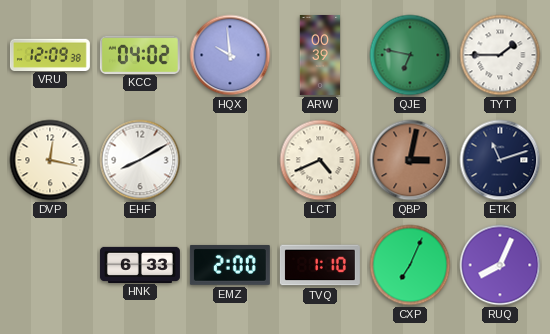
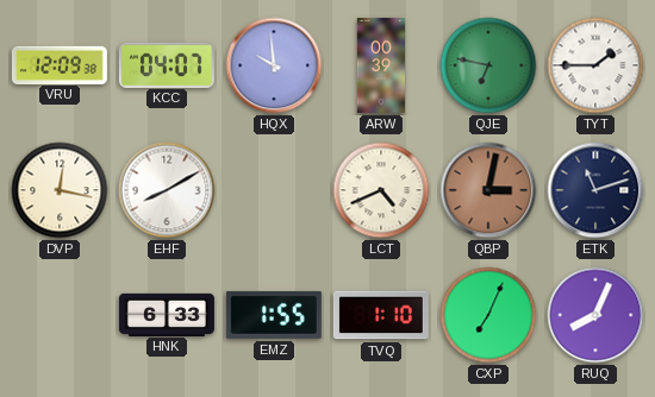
KCC: 04:02 -> 04:07
EMZ: 2:00 -> 1:55
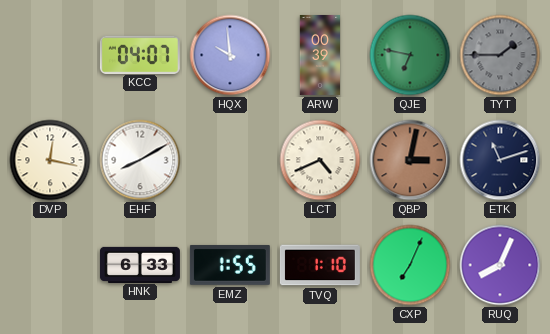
VRU: 12:09 -> none
TYT dial: white -> grey
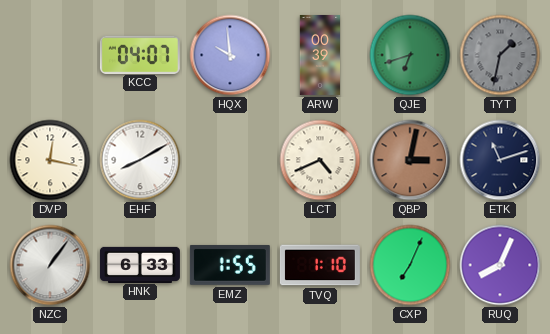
QJE: 6:47 -> 6:42
TYT: 1:45 -> 1:32
NZC: none -> 1:06
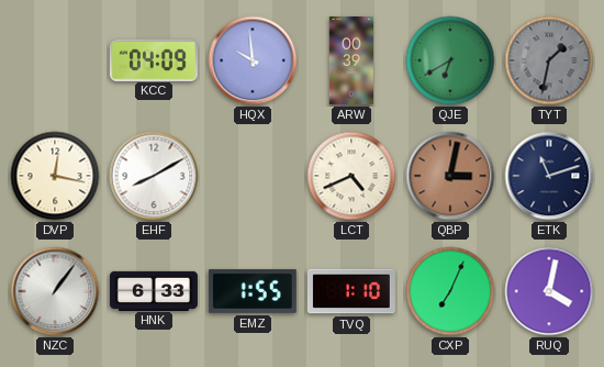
KCC: 04:07 -> 04:09
QJE: 6:42 -> 6:40
RUQ: 8:04 -> 4:02
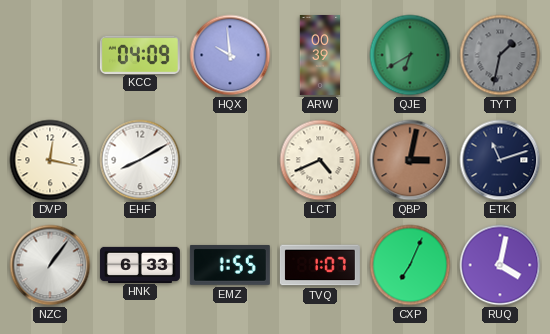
TVQ: 1:10 -> 1:07
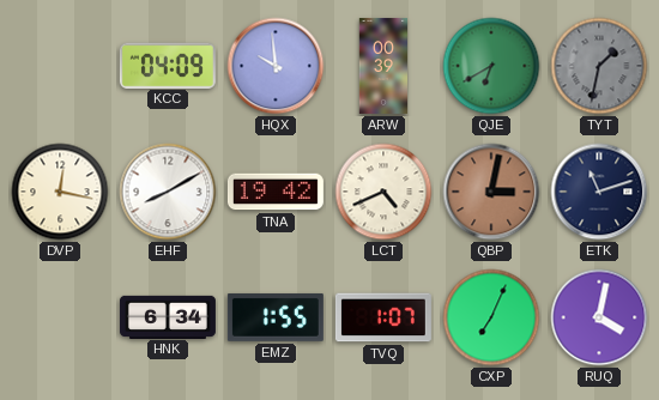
TNA: none -> 19:42
NZC: 1:06 -> none
HNK: 6:33 -> 6:34
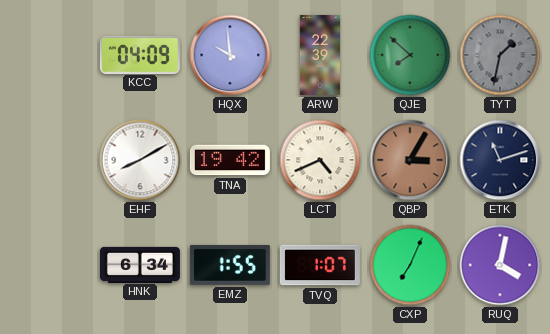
ARW: 00:39 -> 22:39
QJE: 6:40 -> 7:52
DVP: 12:17 -> none
QBP: 3:02 -> 3:05
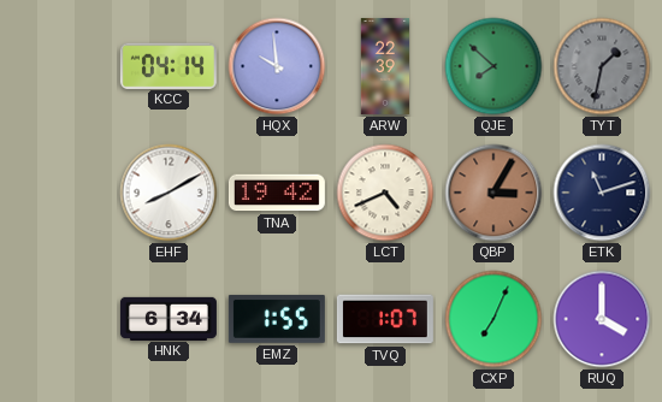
KCC: 04:09 -> 04:14
RUQ: 4:02 -> 4:00
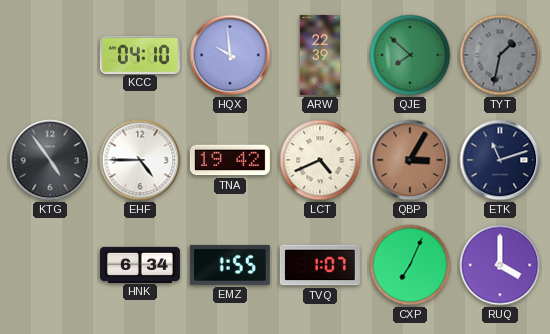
KCC: 04:14 -> 04:10
KTG: none -> 4:54
EHF: 8:10 -> 4:45
